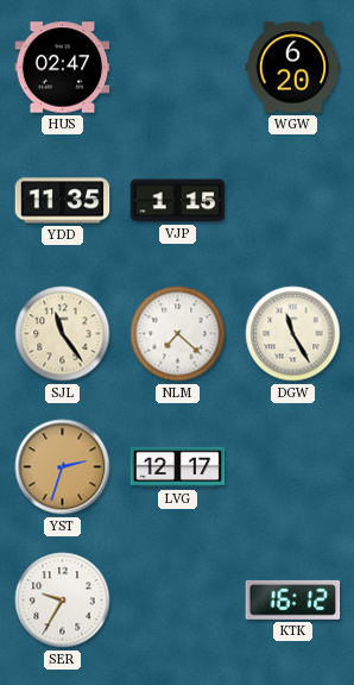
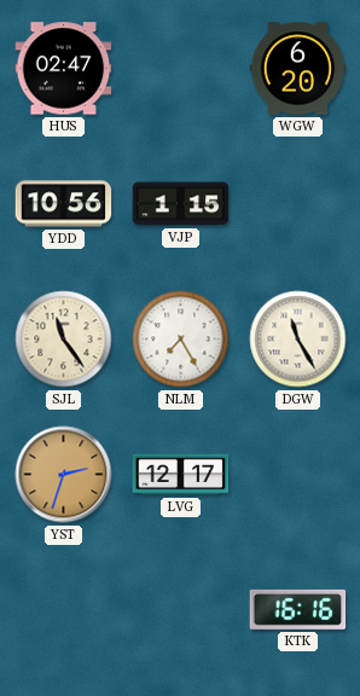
YDD: 11:35 -> 10:56
NLM: 7:22 -> 7:25
SER: 9:35 -> none
KTK: 16:12 -> 16:16
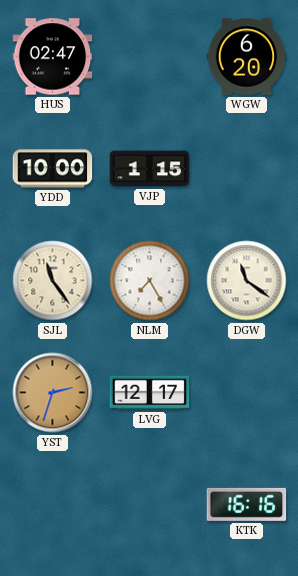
YDD: 10:56 -> 10:00
DGW: 11:25 -> 11:21
